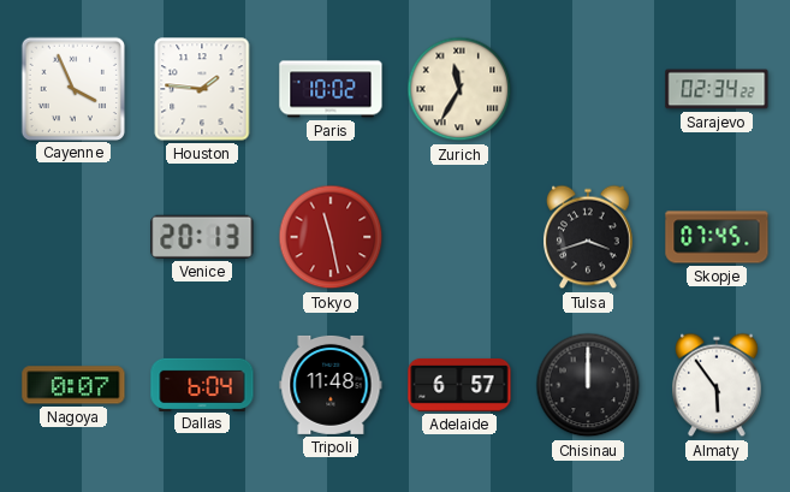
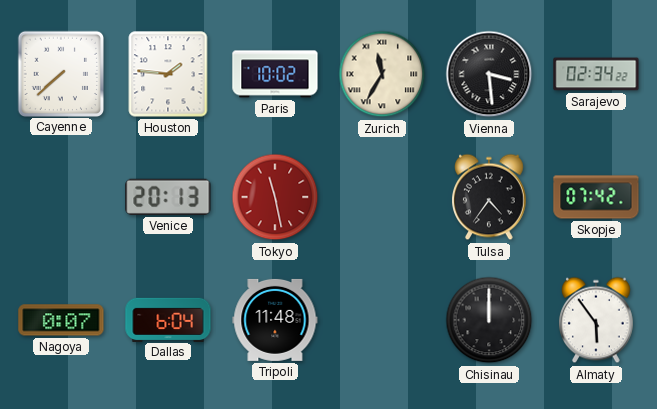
Cayenne: 3:56 -> 7:38
Vienna: none -> 3:29
Tulsa: 3:42 -> 4:36
Skopje: 07:45 -> 07:42
Adelaide: 6:57 -> none
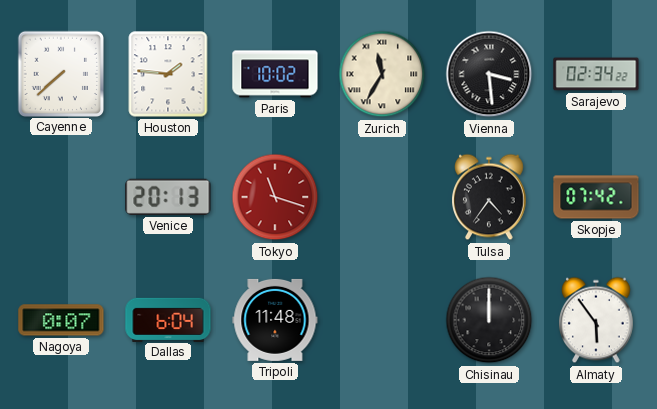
Tokyo: 11:28 -> 11:18
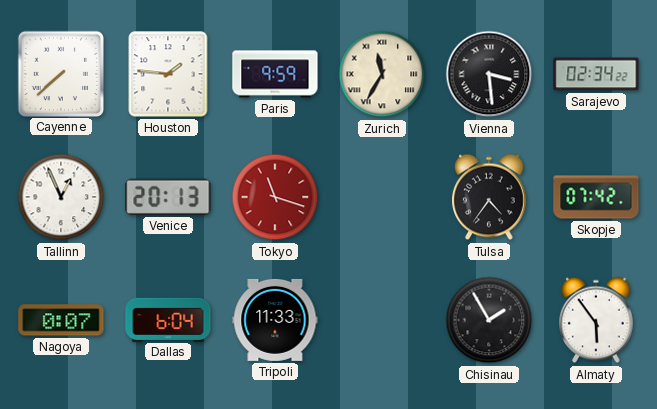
Paris: 10:02 -> 9:59
Tallinn: none -> 12:56
Tripoli: 11:48 -> 11:33
Chisinau: 12:00 -> 1:55
